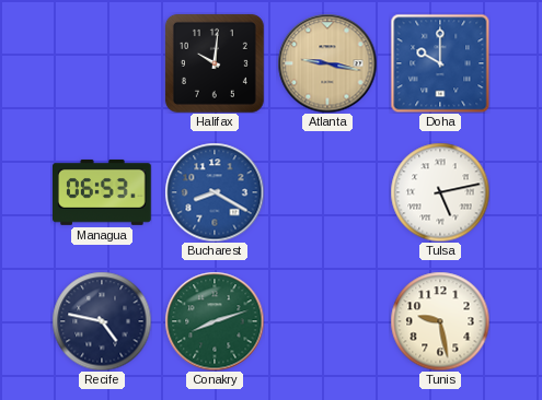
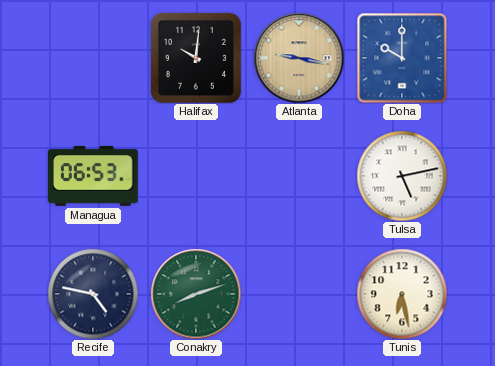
Bucharest: 8:20 -> none
Tunis: 9:28 -> 6:28
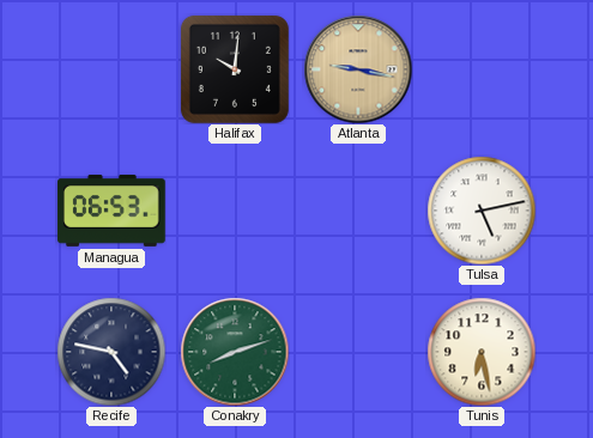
Doha: 10:00 -> none
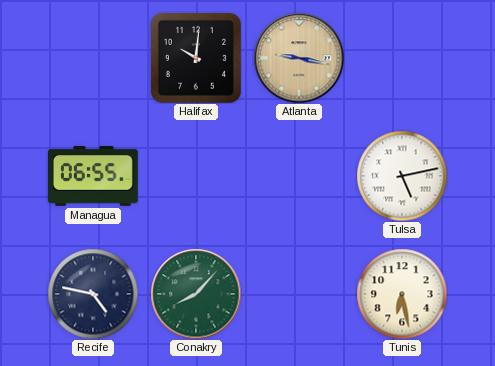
Managua: 06:53 -> 06:55
Conakry: 8:12 -> 8:07
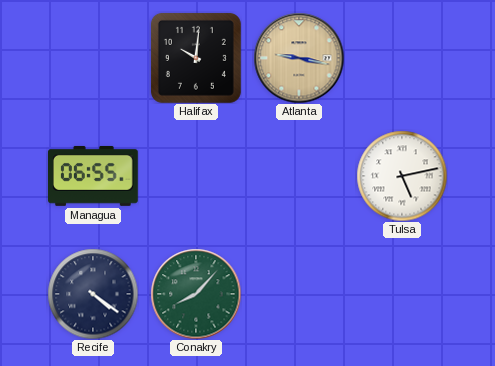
Recife: 4:47 -> 4:21
Tunis: 6:28 -> none
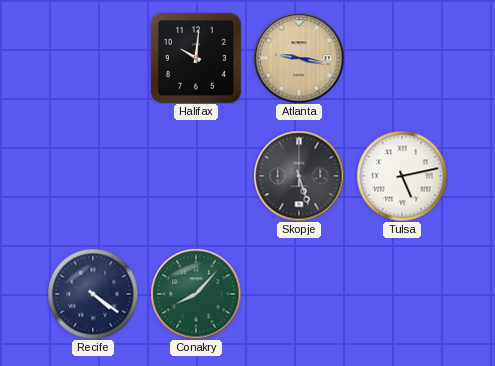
Managua: 06:55 -> none
Skopje: none -> 5:27
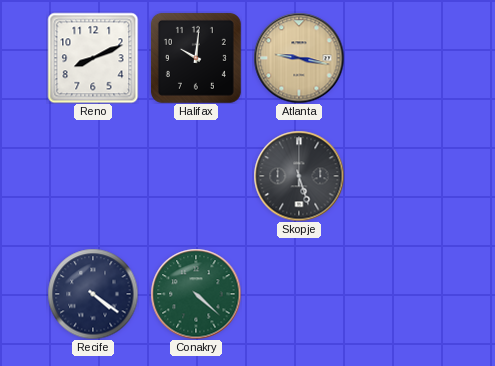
Reno: none -> 8:11
Tulsa: 5:13 -> none
Conakry: 8:07 -> 4:22
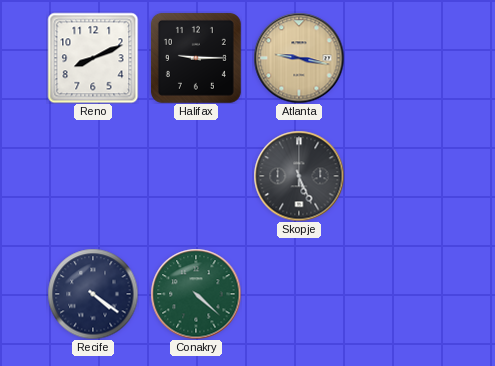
Halifax: 10:01 -> 9:15
Skopje: 5:27 -> 5:26
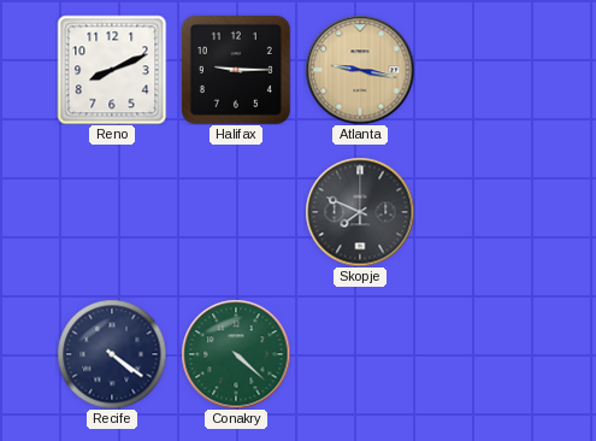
Skopje: 5:26 -> 7:49
